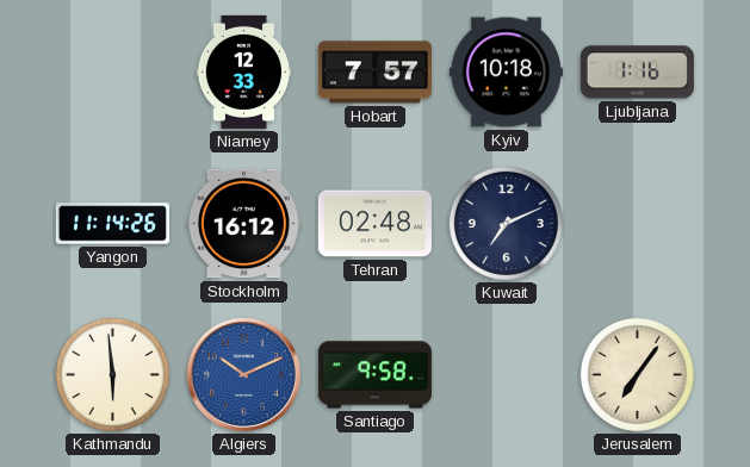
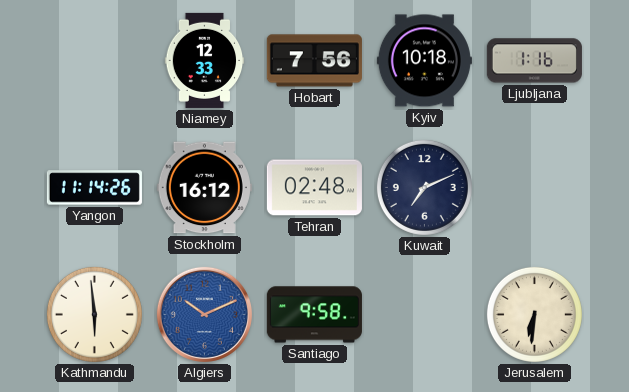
Hobart: 7:57 -> 7:56
Jerusalem: 7:06 -> 6:31
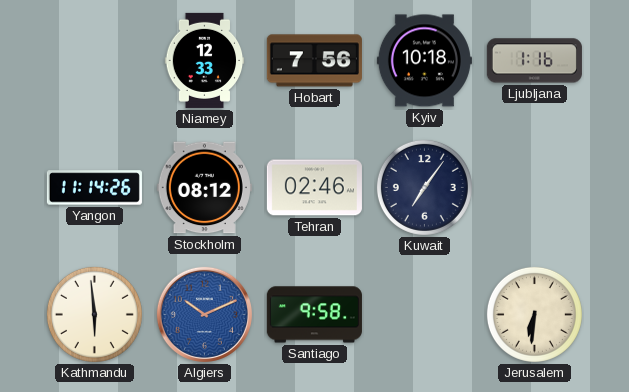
Stockholm: 16:12 -> 08:12
Tehran: 02:48 -> 02:46
Kuwait: 7:11 -> 7:06
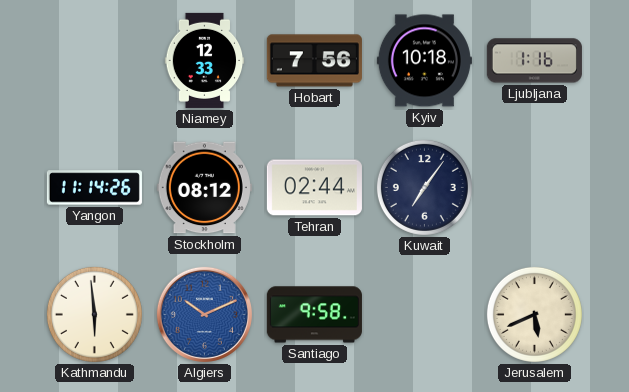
Tehran: 02:46 -> 02:44
Jerusalem: 6:31 -> 5:41
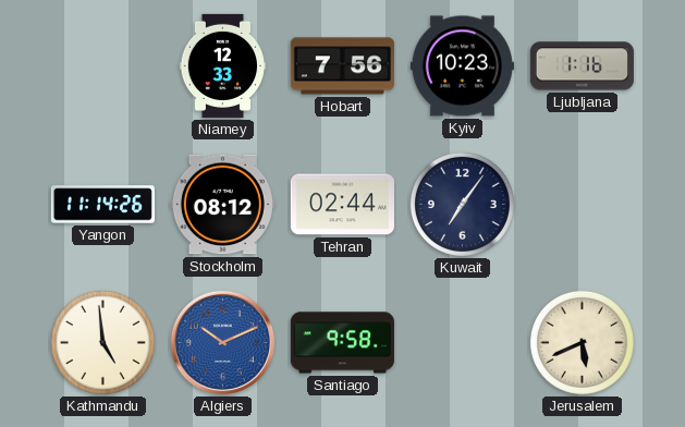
Kyiv: 10:18 -> 10:23
Kathmandu: 5:59 -> 4:59
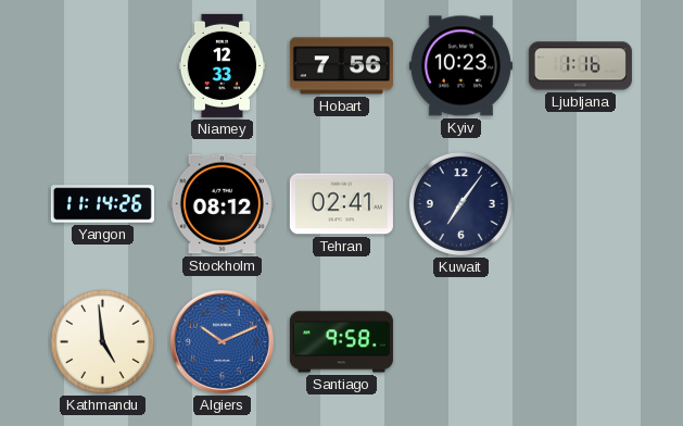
Tehran: 02:44 -> 02:41
Jerusalem: 5:41 -> none
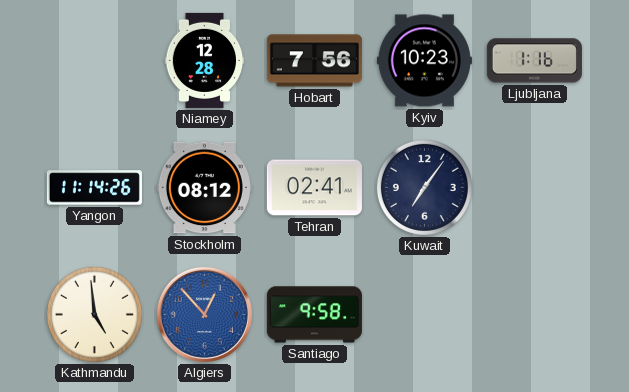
Niamey: 12:33 -> 12:28
Algiers: 10:11 -> 12:53
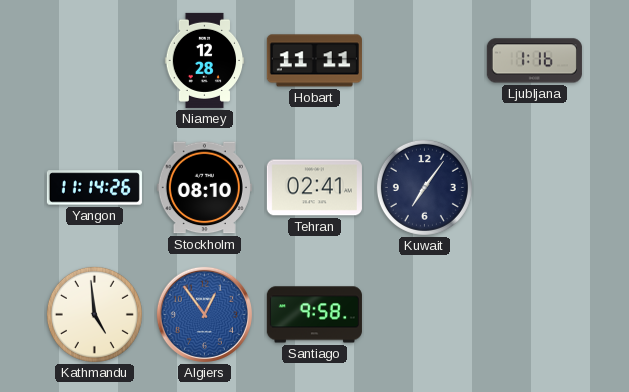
Hobart: 7:56 -> 11:11
Kyiv: 10:23 -> none
Stockholm: 08:12 -> 08:10
Algiers: 12:53 -> 12:54
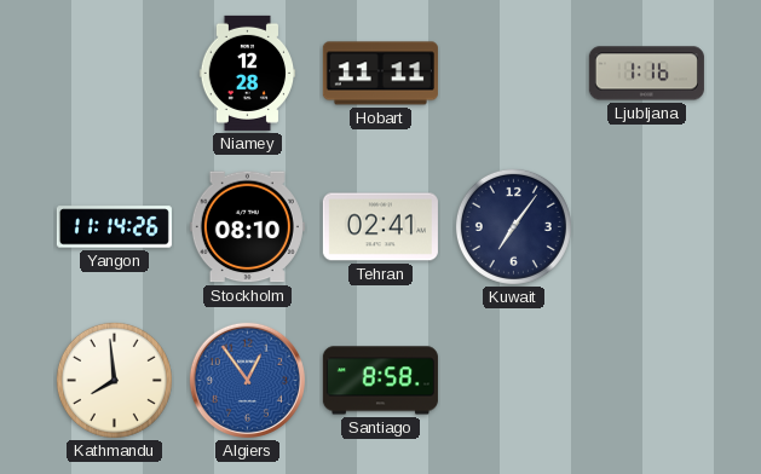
Kathmandu: 4:59 -> 7:59
Santiago: 9:58 -> 8:58
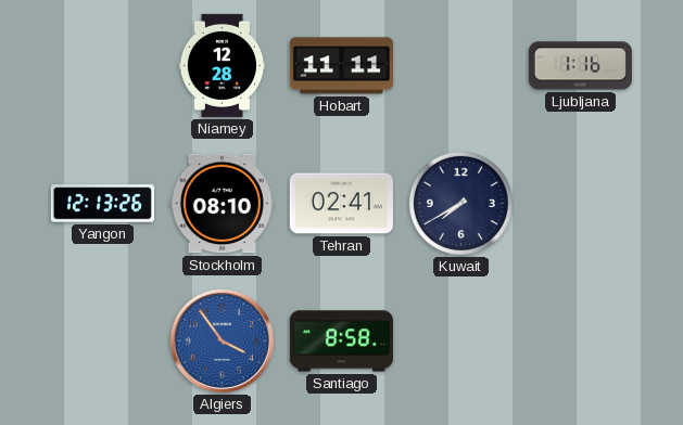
Yangon: 11:14 -> 12:13
Kuwait: 7:06 -> 7:40
Kathmandu: 7:59 -> none
Algiers: 12:54 -> 3:54
